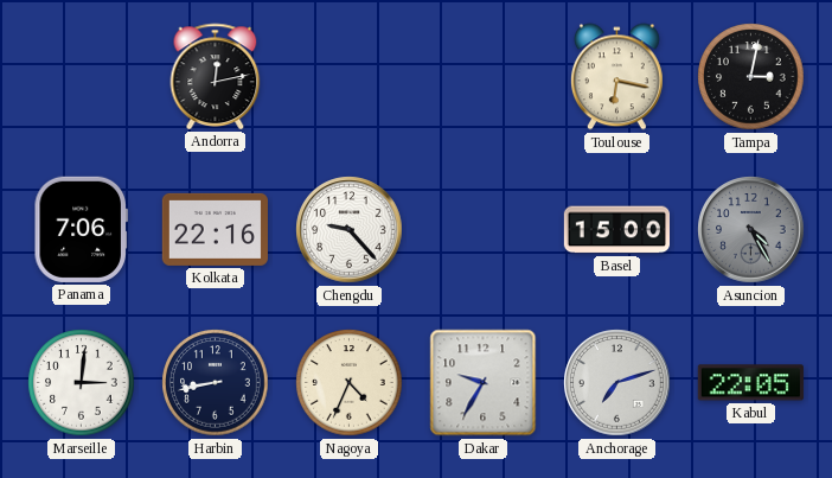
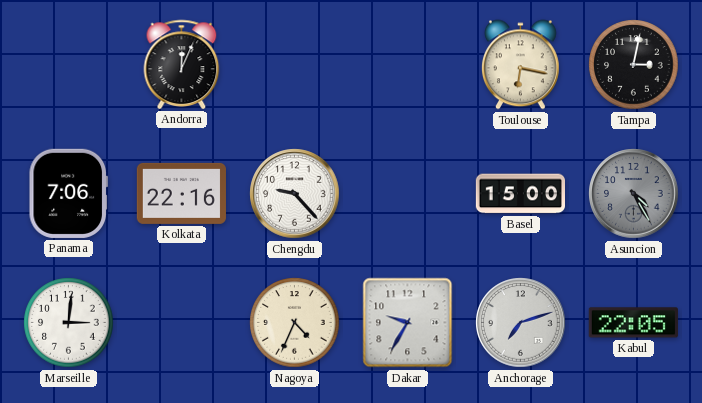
Andorra: 12:13 -> 12:04
Harbin: 8:43 -> none
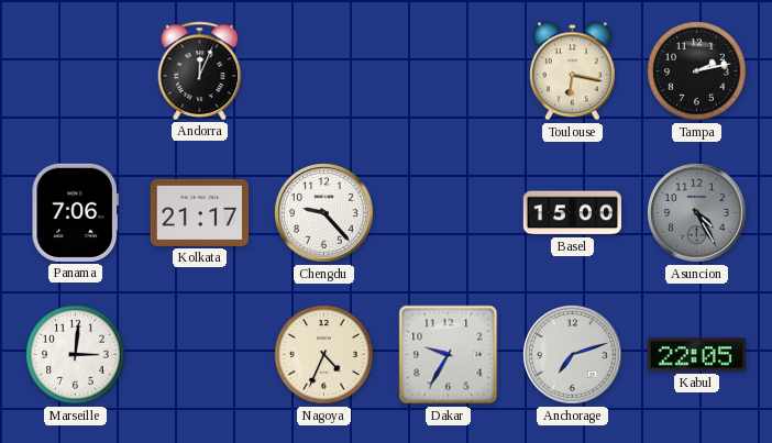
Tampa: 3:02 -> 2:13
Kolkata: 22:16 -> 21:17
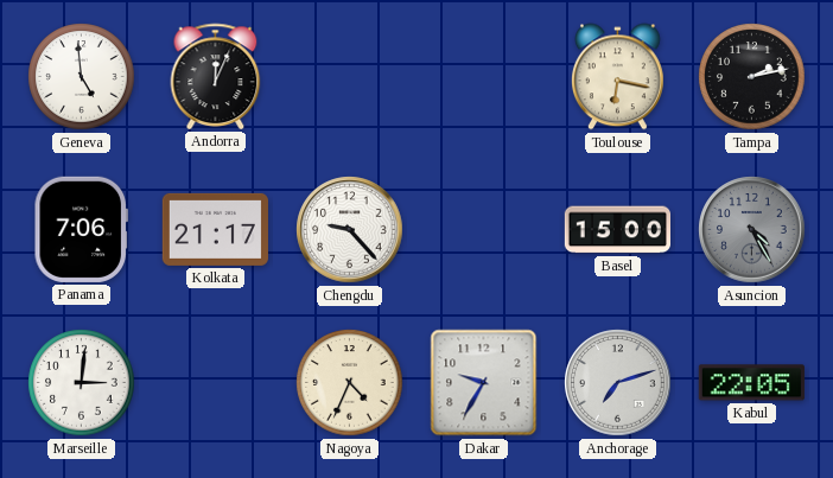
Geneva: none -> 4:59
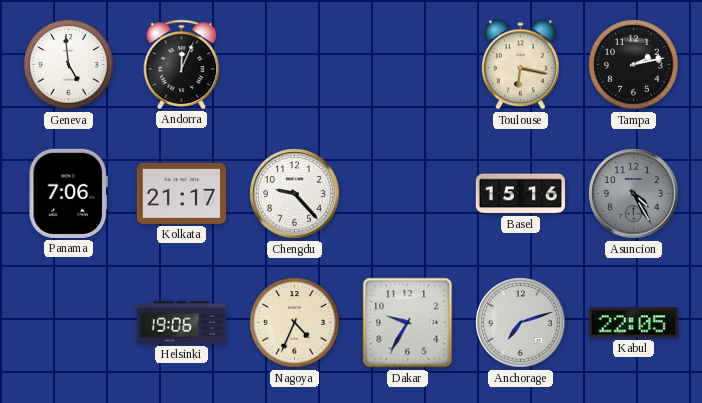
Basel: 15:00 -> 15:16
Marseille: 3:01 -> none
Helsinki: none -> 19:06
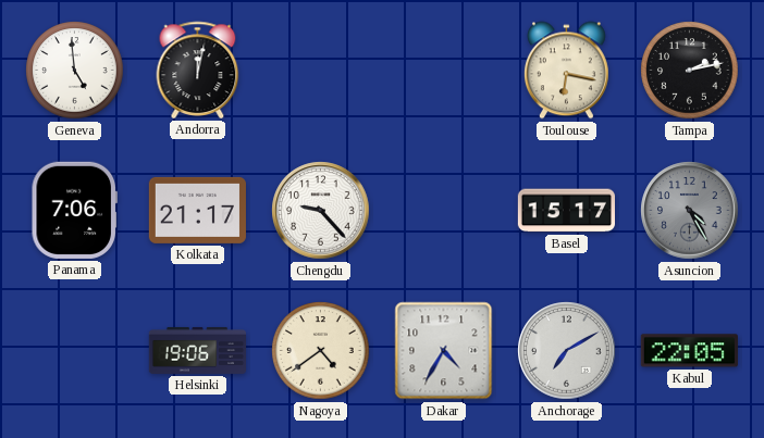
Andorra: 12:04 -> 12:02
Basel: 15:16 -> 15:17
Nagoya: 4:34 -> 4:39
Dakar: 9:35 -> 4:35
Anchorage: 7:12 -> 7:10
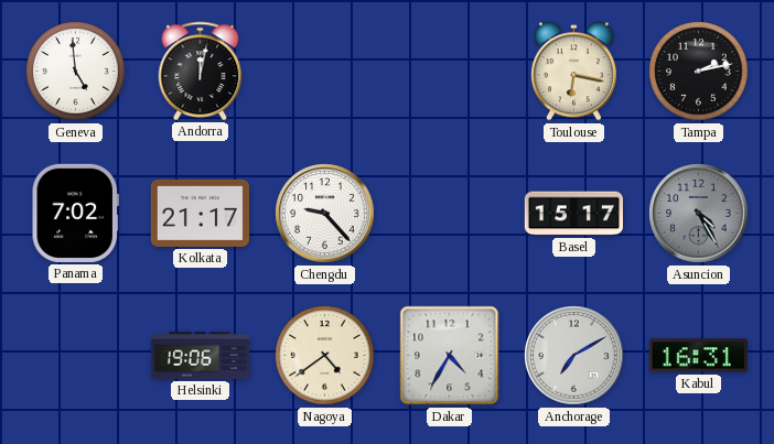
Panama: 7:06 -> 7:02
Kabul: 22:05 -> 16:31
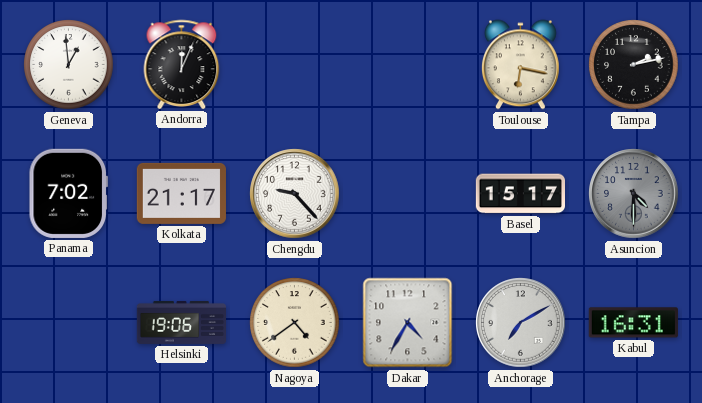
Geneva: 4:59 -> 12:59
Andorra: 12:02 -> 12:04
Asuncion: 4:25 -> 4:30
